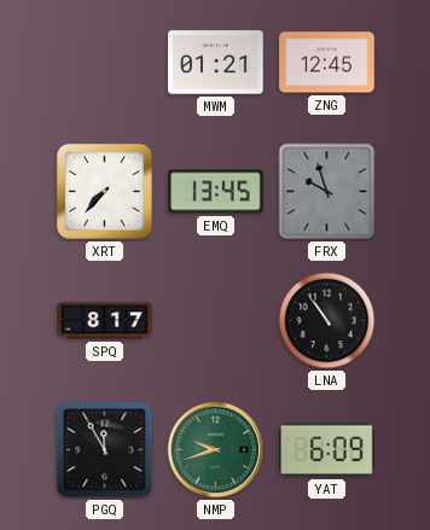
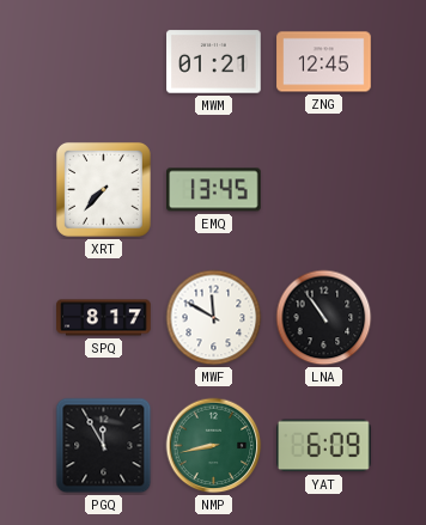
FRX: 9:57 -> none
MWF: none -> 11:50
NMP: 9:42 -> 8:43
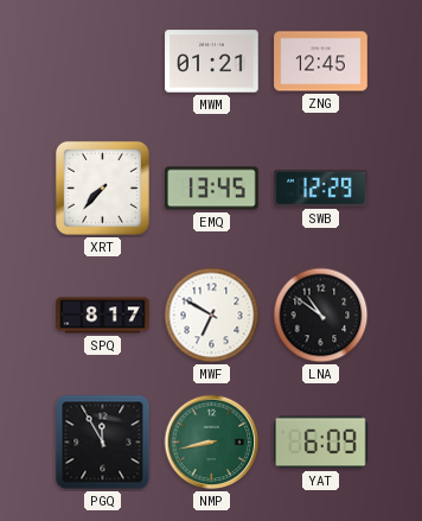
SWB: none -> 12:29
MWF: 11:50 -> 6:50
LNA: 10:54 -> 10:51
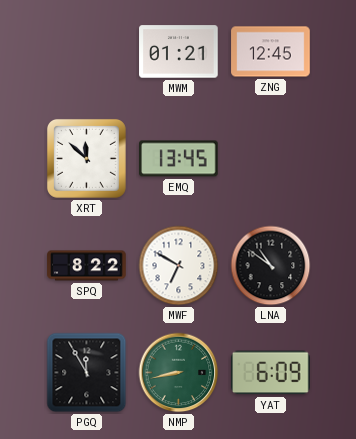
XRT: 7:37 -> 11:52
SWB: 12:29 -> none
SPQ: 8:17 -> 8:22
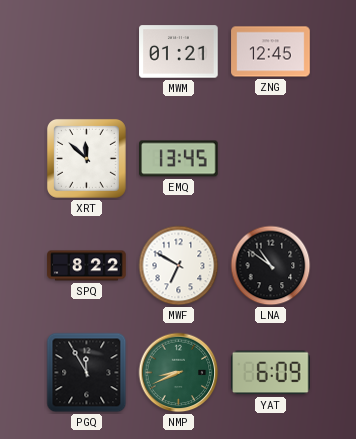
NMP: 8:43 -> 8:41
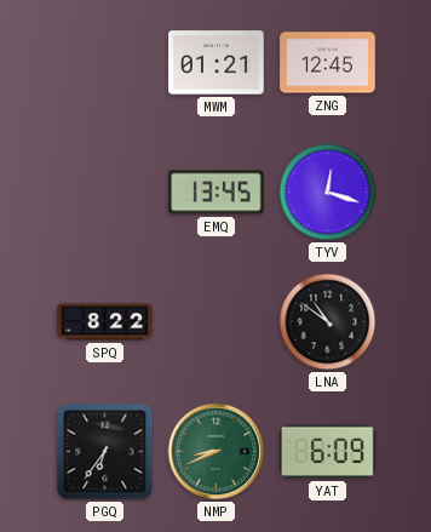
XRT: 11:52 -> none
TYV: none -> 12:18
MWF: 6:50 -> none
PGQ: 11:55 -> 6:36
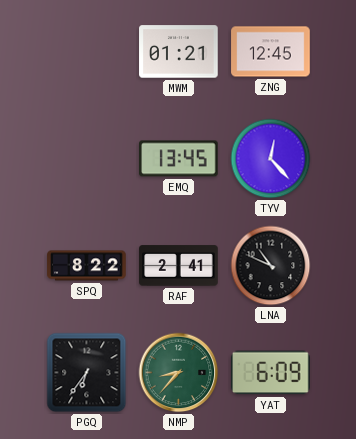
TYV: 12:18 -> 12:23
RAF: none -> 2:41
LNA: 10:51 -> 10:49
NMP: 8:41 -> 8:37
